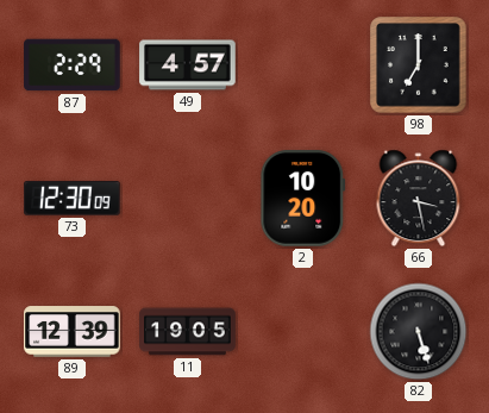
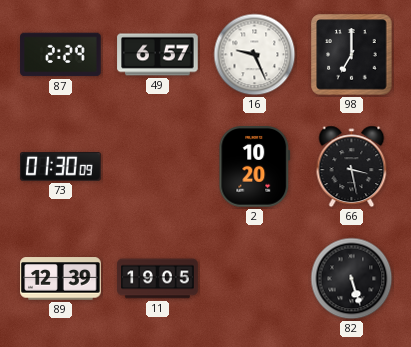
49: 4:57 -> 6:57
16: none -> 9:26
73: 12:30 -> 01:30
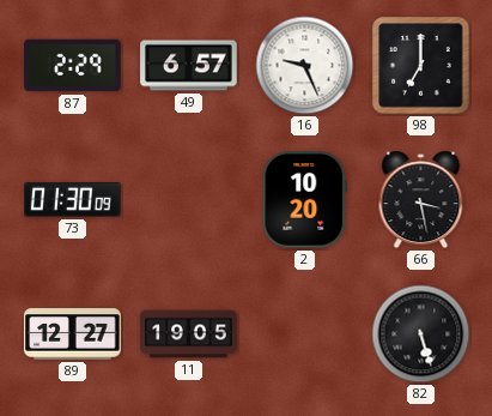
89: 12:39 -> 12:27
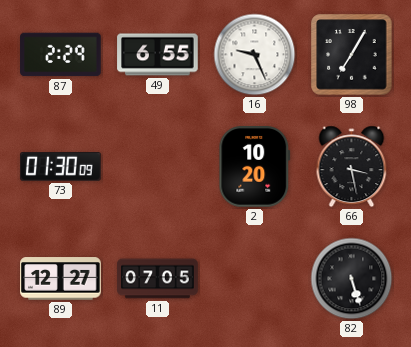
49: 6:57 -> 6:55
98: 7:00 -> 7:05
11: 19:05 -> 07:05
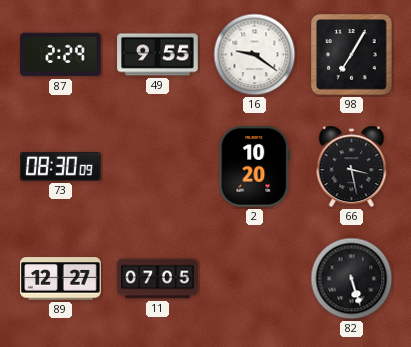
49: 6:55 -> 9:55
16: 9:26 -> 9:21
73: 01:30 -> 08:30
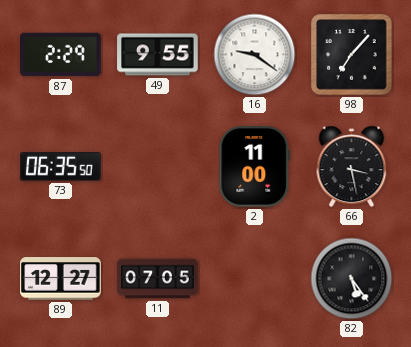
98: 7:05 -> 7:07
73: 08:30 -> 06:35
2: 10:20 -> 11:00
82: 5:27 -> 5:24
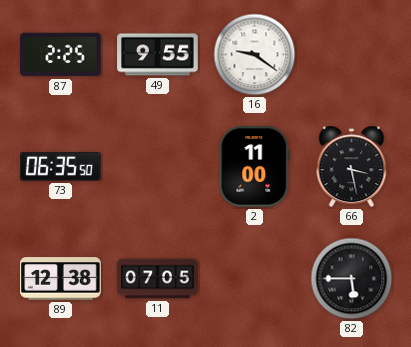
87: 2:29 -> 2:25
98: 7:07 -> none
89: 12:27 -> 12:38
82: 5:24 -> 5:45
